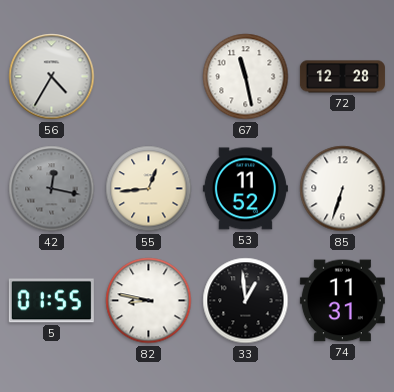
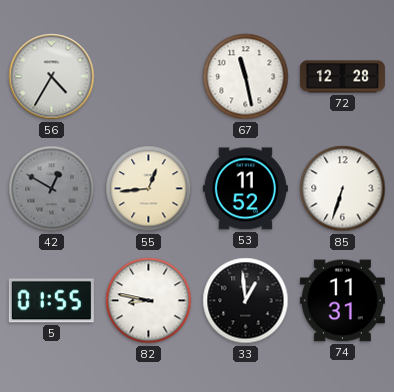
42: 12:17 -> 12:50
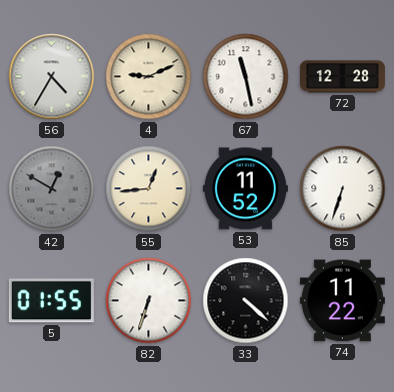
4: none -> 9:11
82: 8:47 -> 6:33
33: 12:59 -> 4:22
74: 11:31 -> 11:22
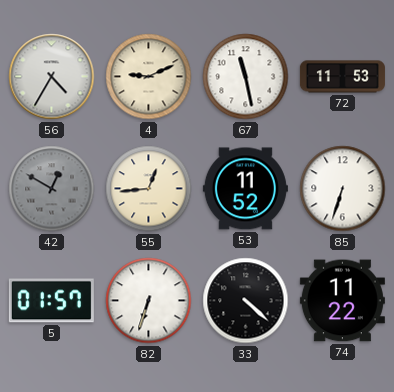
72: 12:28 -> 11:53
5: 01:55 -> 01:57
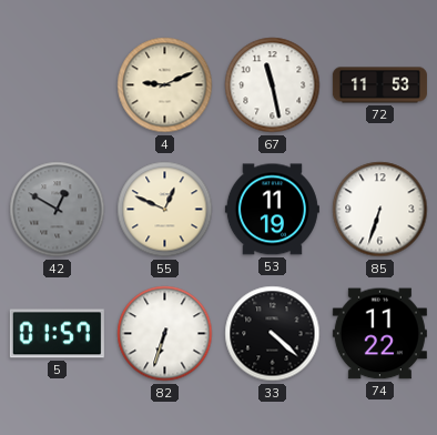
56: 4:35 -> none
55: 12:44 -> 12:49
53: 11:52 -> 11:19
